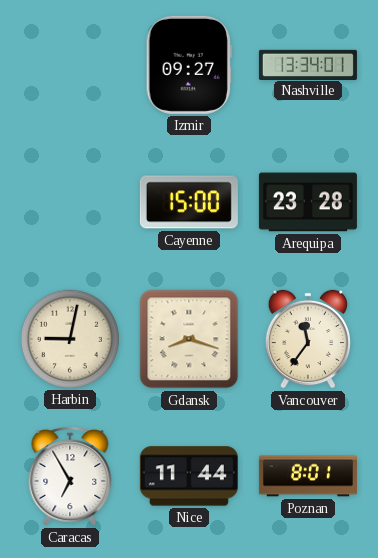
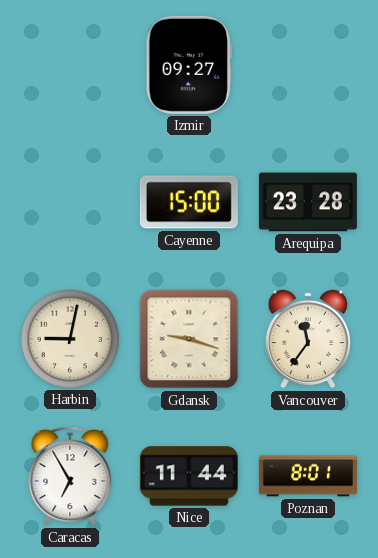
Nashville: 13:34 -> none
Gdansk: 8:18 -> 9:18
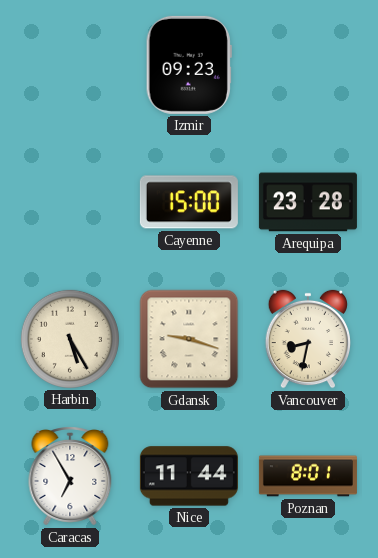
Izmir: 09:27 -> 09:23
Harbin: 9:02 -> 5:25
Vancouver: 11:36 -> 8:32
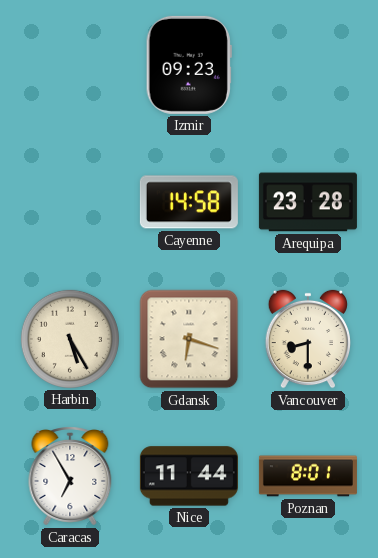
Cayenne: 15:00 -> 14:58
Gdansk: 9:18 -> 6:18
Vancouver: 8:32 -> 8:30
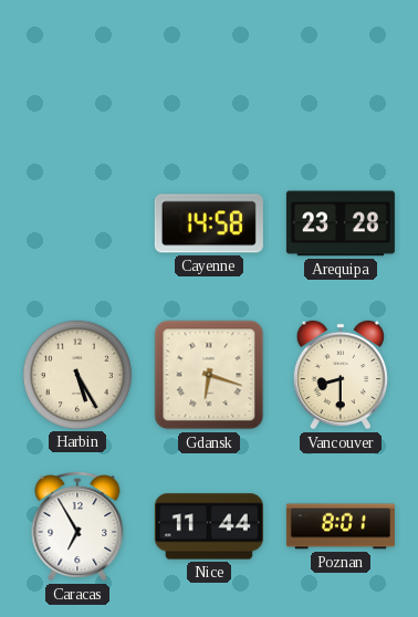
Izmir: 09:23 -> none
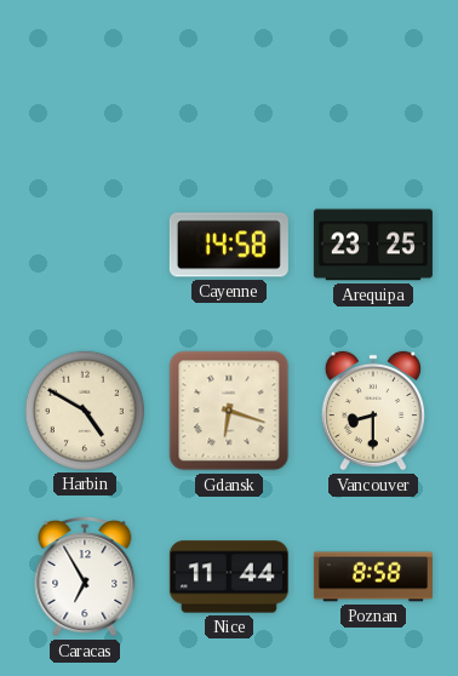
Arequipa: 23:28 -> 23:25
Harbin: 5:25 -> 4:50
Poznan: 8:01 -> 8:58
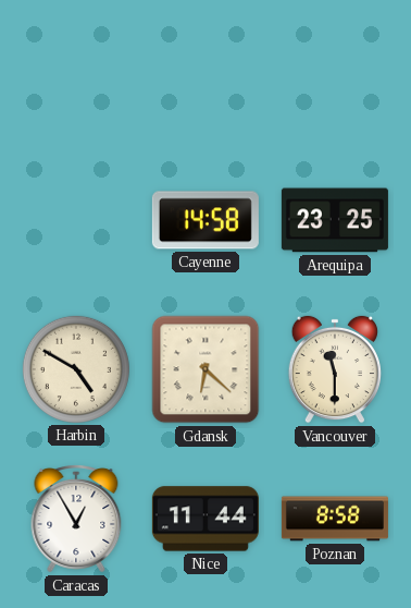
Gdansk: 6:18 -> 6:22
Vancouver: 8:30 -> 11:30
Caracas: 6:55 -> 12:55
